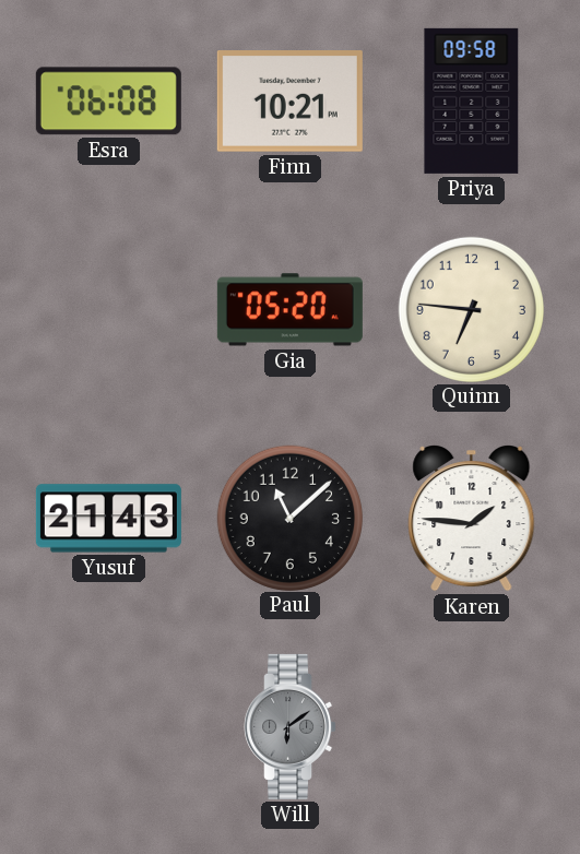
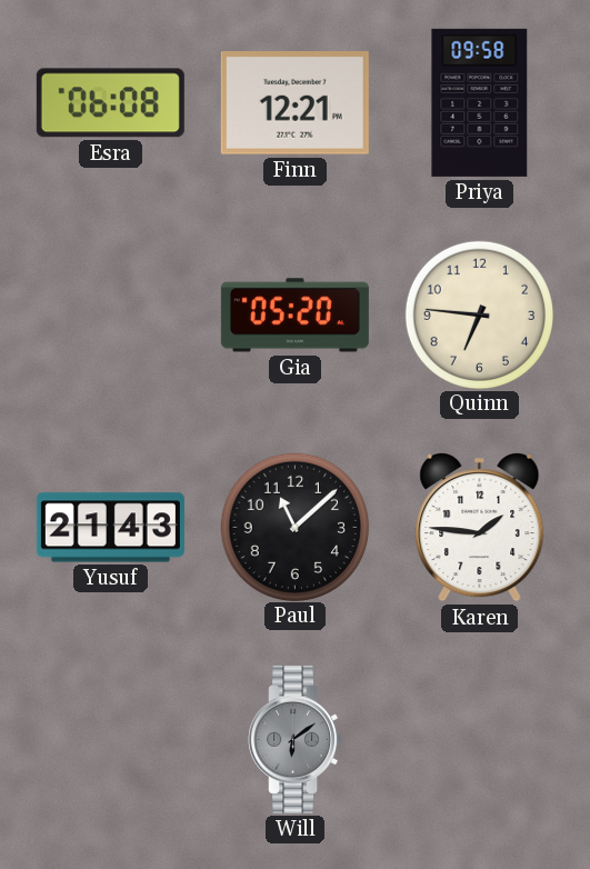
Finn: 10:21 -> 12:21
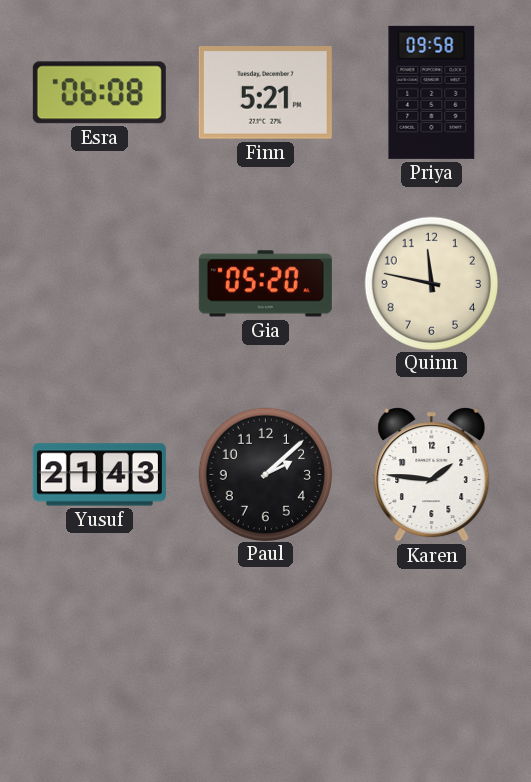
Finn: 12:21 -> 5:21
Quinn: 6:46 -> 11:47
Paul: 11:08 -> 2:08
Will: 6:09 -> none
